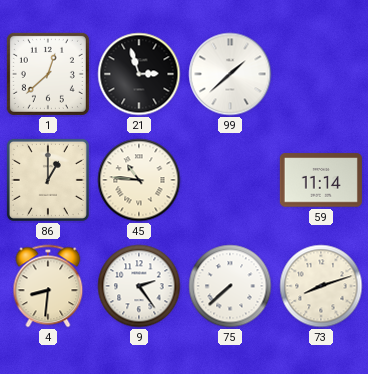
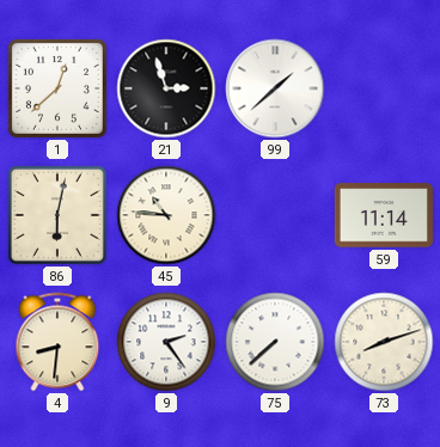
86: 1:00 -> 6:02
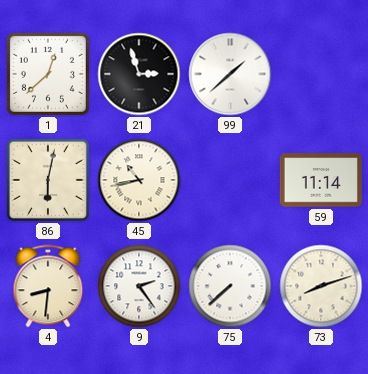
45: 10:46 -> 10:43
